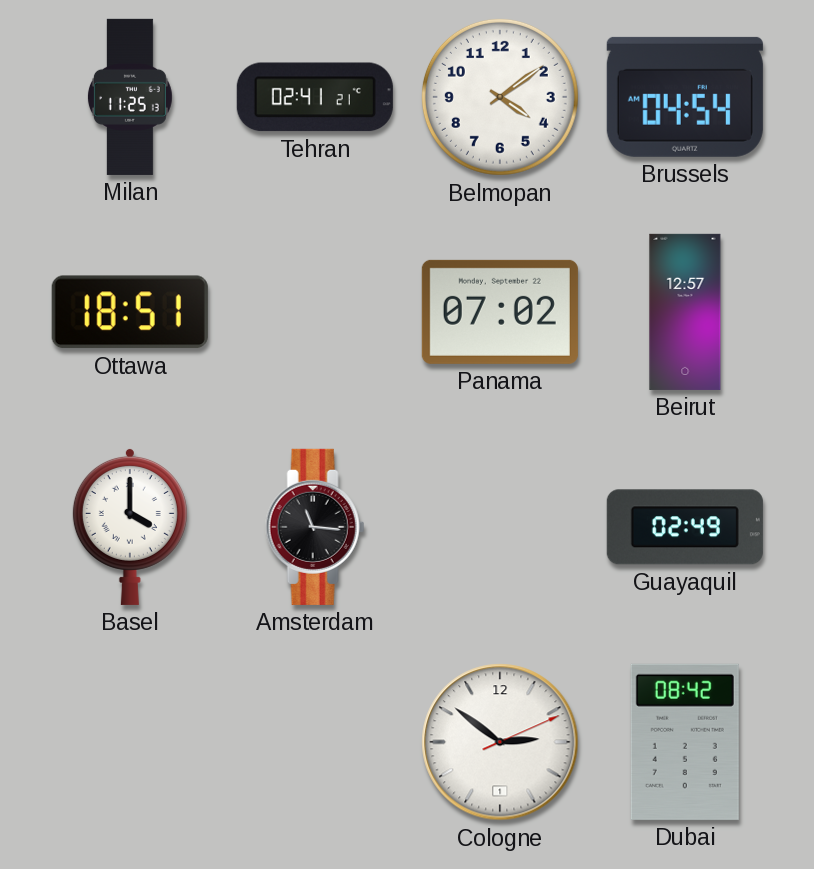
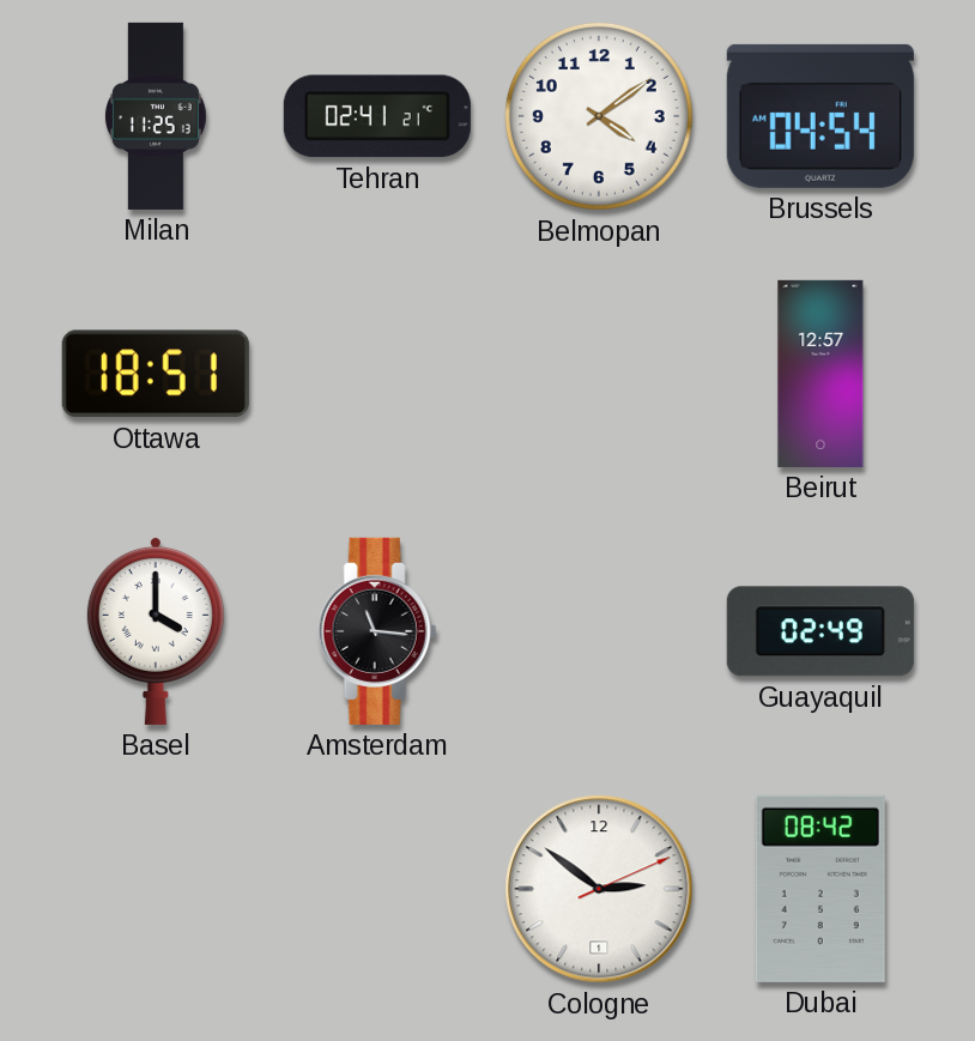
Panama: 07:02 -> none
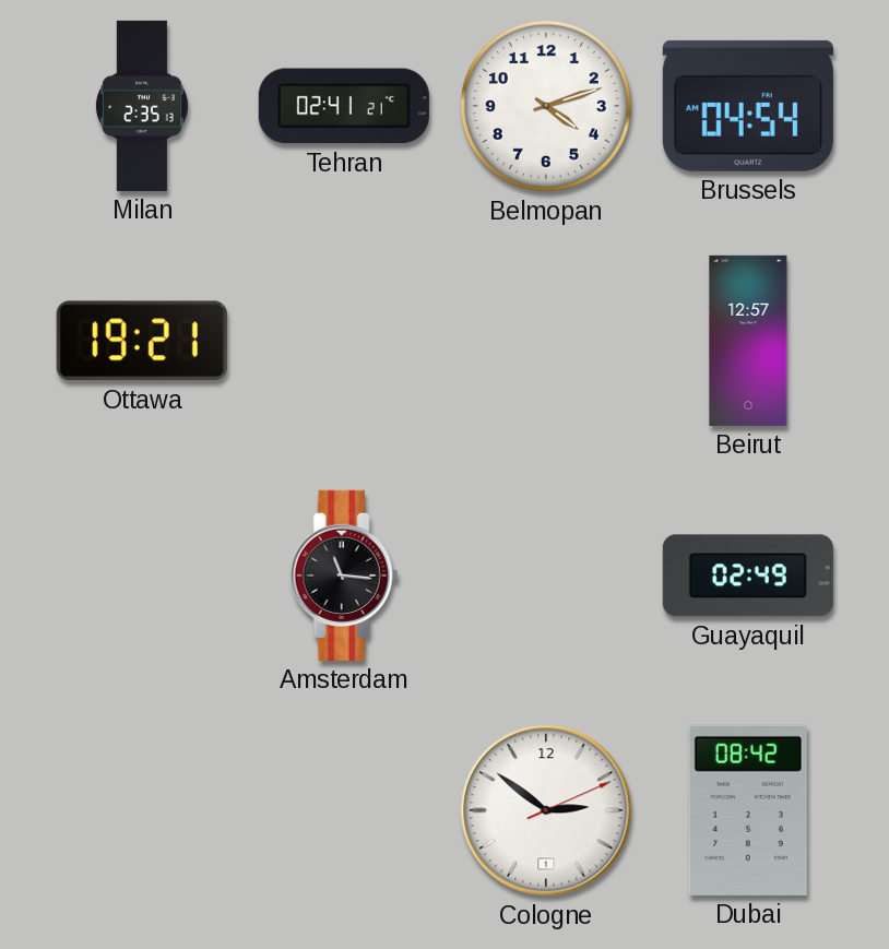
Milan: 11:25 -> 2:35
Belmopan: 4:09 -> 4:12
Ottawa: 18:51 -> 19:21
Basel: 4:00 -> none
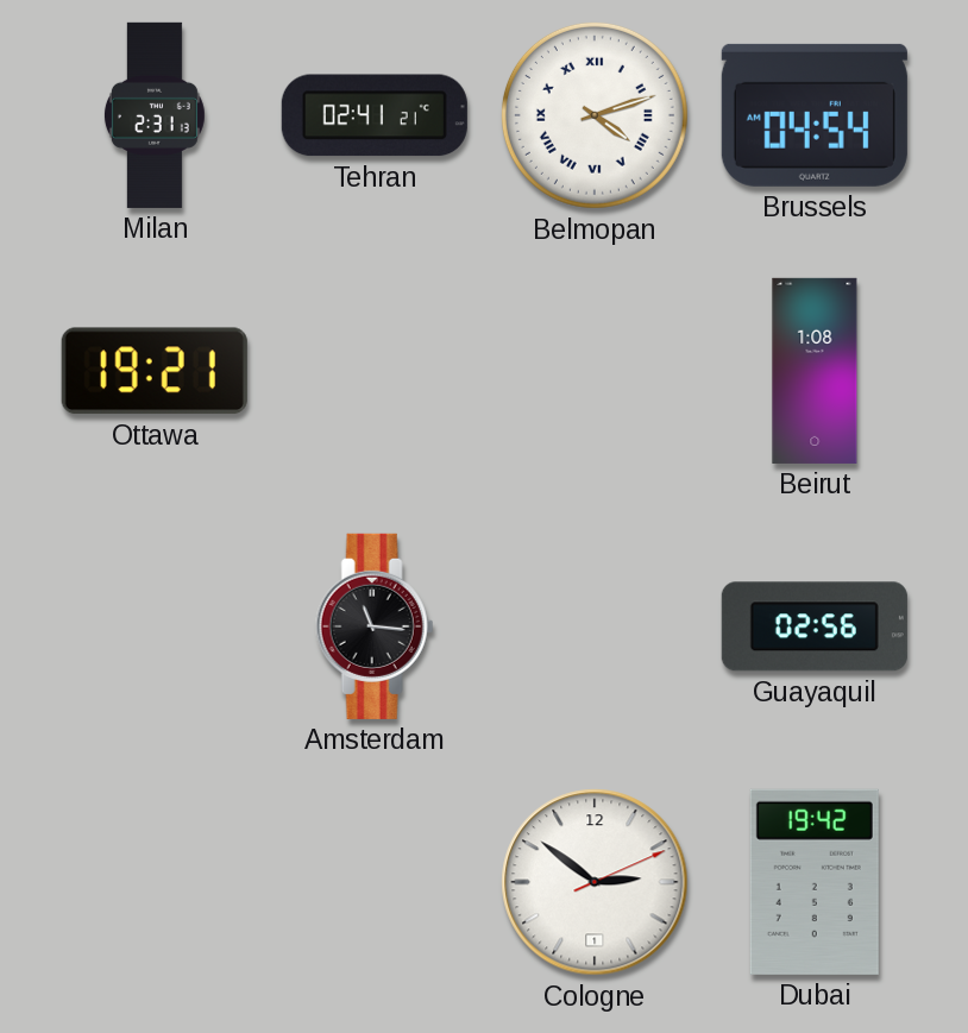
Milan: 2:35 -> 2:31
Belmopan numerals: Arabic -> Roman
Beirut: 12:57 -> 1:08
Guayaquil: 02:49 -> 02:56
Dubai: 08:42 -> 19:42
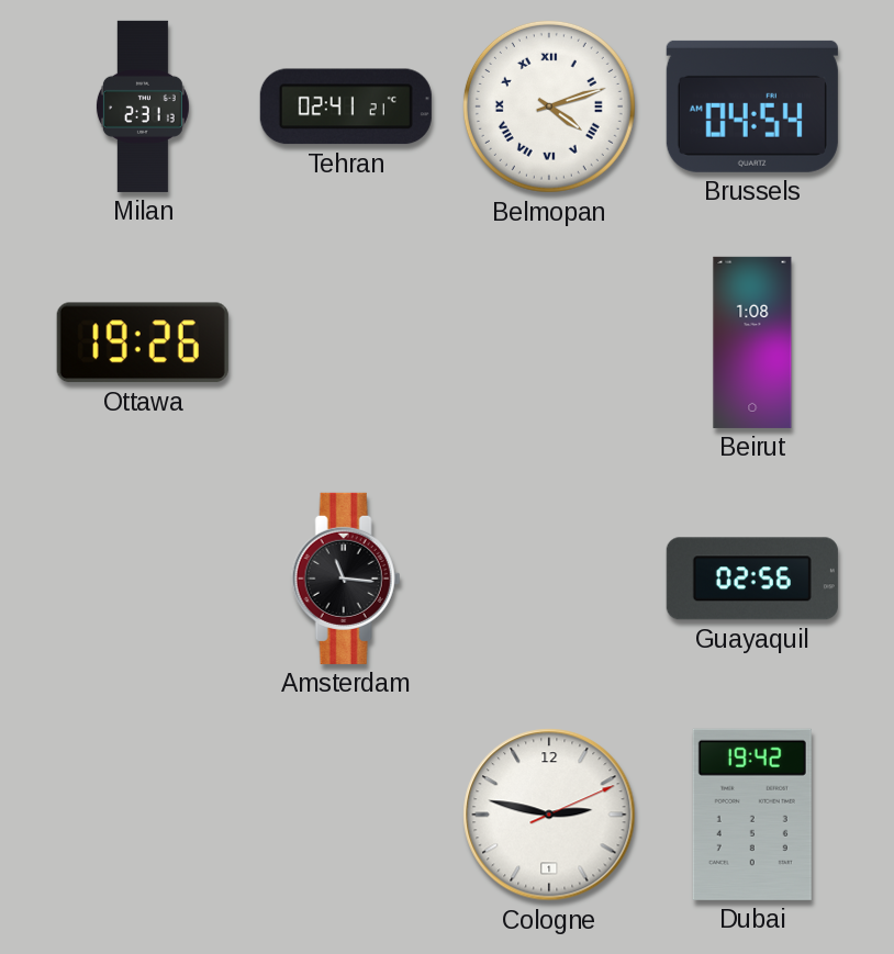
Ottawa: 19:21 -> 19:26
Cologne: 2:51 -> 2:47
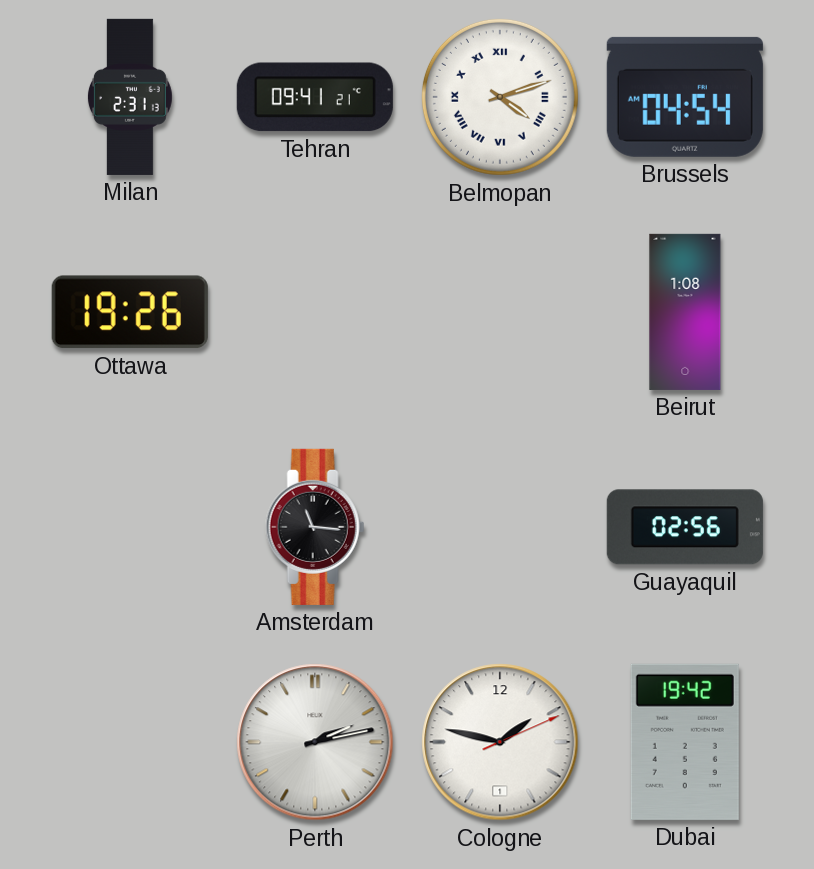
Tehran: 02:41 -> 09:41
Perth: none -> 2:13
Cologne: 2:47 -> 1:47
